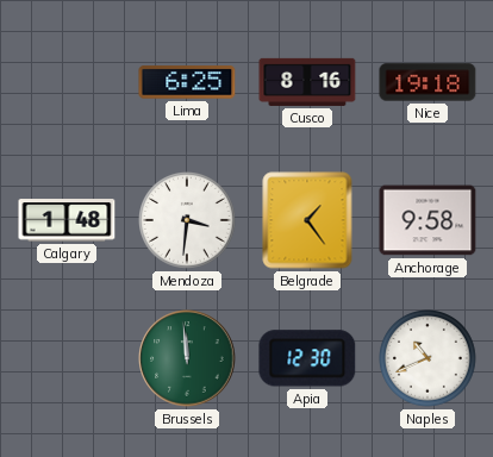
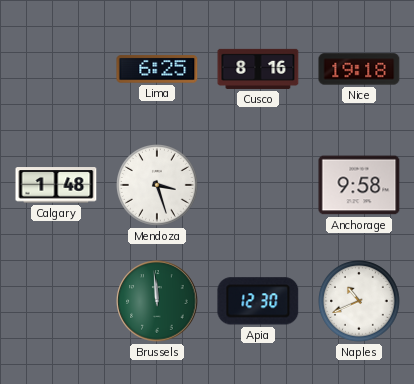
Mendoza: 3:31 -> 3:27
Belgrade: 1:24 -> none
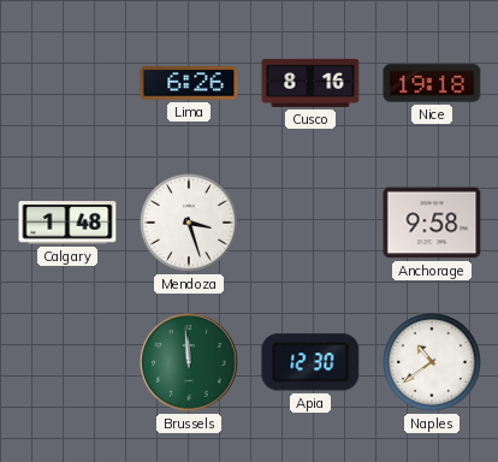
Lima: 6:25 -> 6:26
Naples: 10:41 -> 10:39
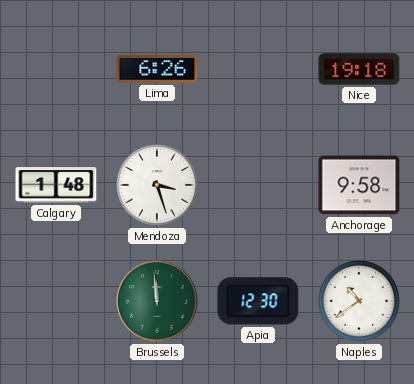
Cusco: 8:16 -> none
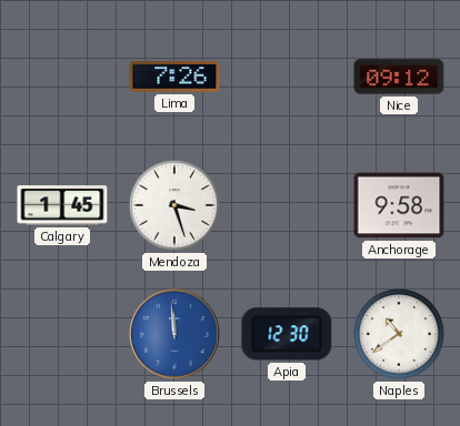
Lima: 6:26 -> 7:26
Nice: 19:18 -> 09:12
Calgary: 1:48 -> 1:45
Brussels dial: green -> blue
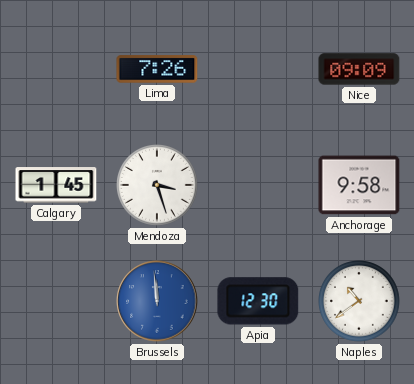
Nice: 09:12 -> 09:09
